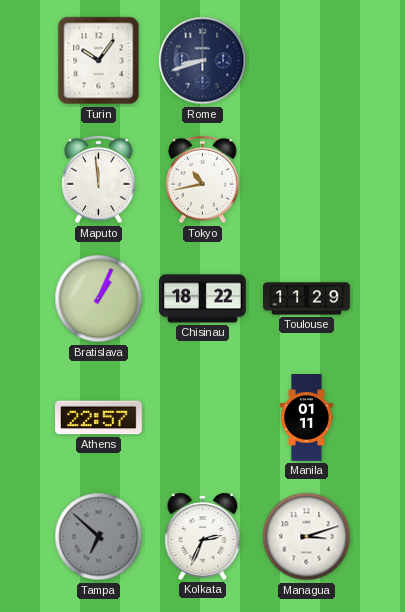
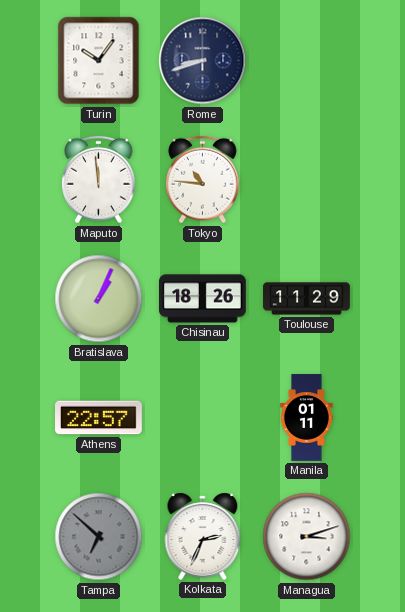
Tokyo: 10:43 -> 10:46
Chisinau: 18:22 -> 18:26
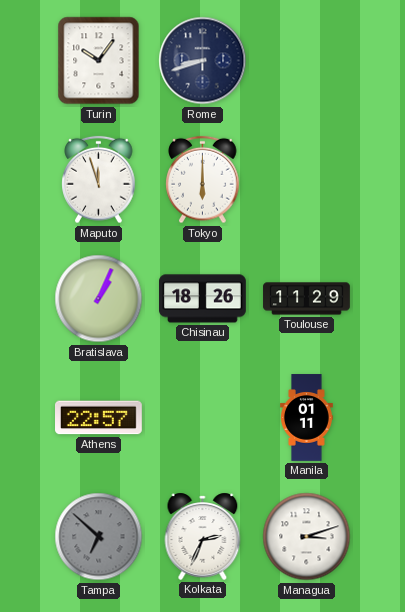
Maputo: 11:59 -> 11:57
Tokyo: 10:46 -> 6:00
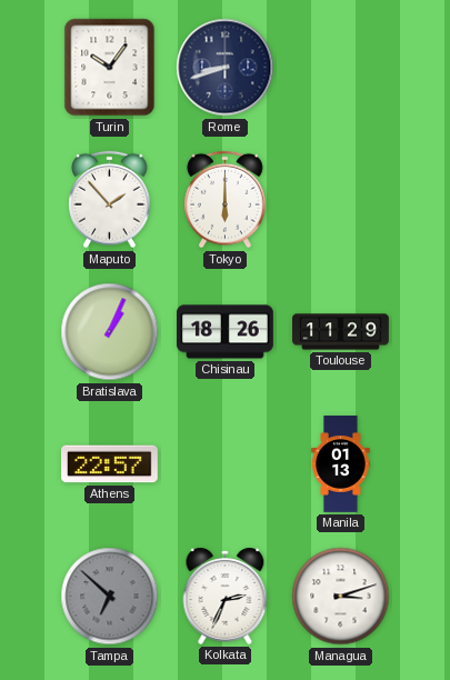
Maputo: 11:57 -> 1:53
Manila: 01:11 -> 01:13
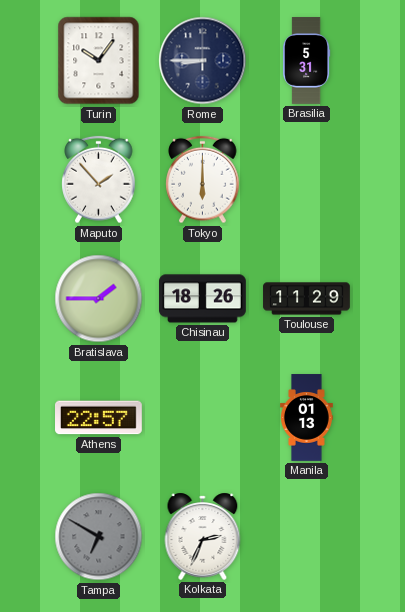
Rome: 8:42 -> 8:45
Brasilia: none -> 5:31
Bratislava: 1:04 -> 1:45
Tampa: 6:52 -> 6:50
Managua: 3:12 -> none
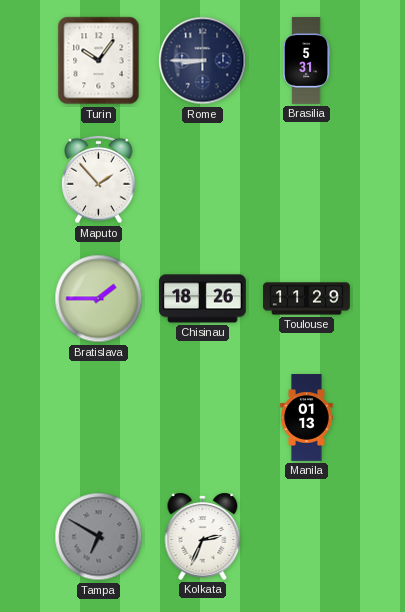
Tokyo: 6:00 -> none
Athens: 22:57 -> none
